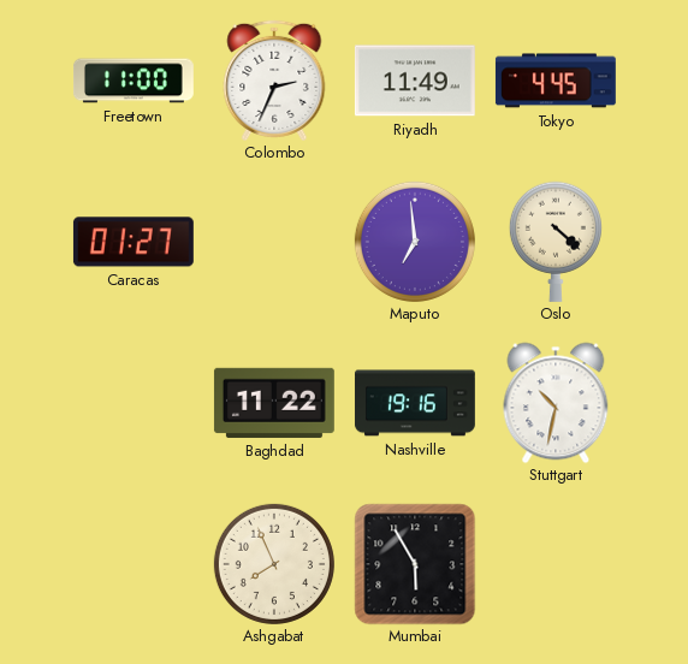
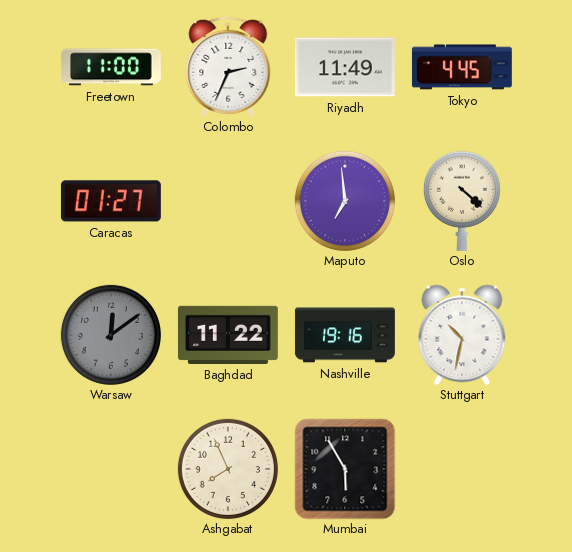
Warsaw: none -> 12:09
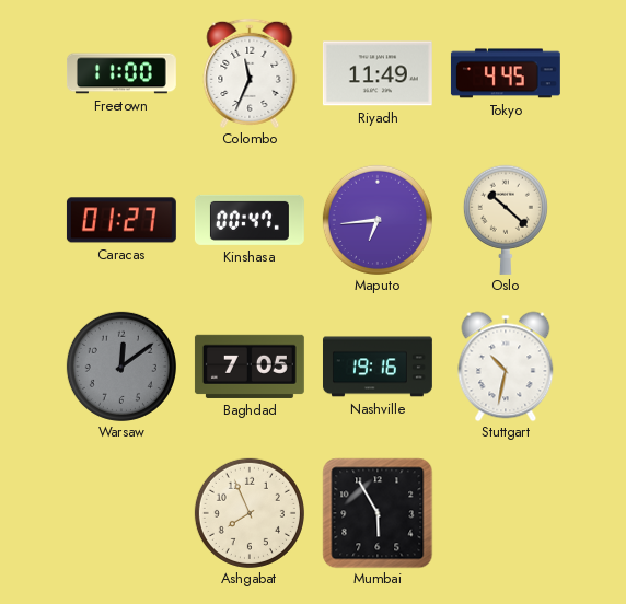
Colombo: 2:34 -> 11:34
Kinshasa: none -> 00:47
Maputo: 6:59 -> 6:44
Oslo: 4:22 -> 10:22
Baghdad: 11:22 -> 7:05
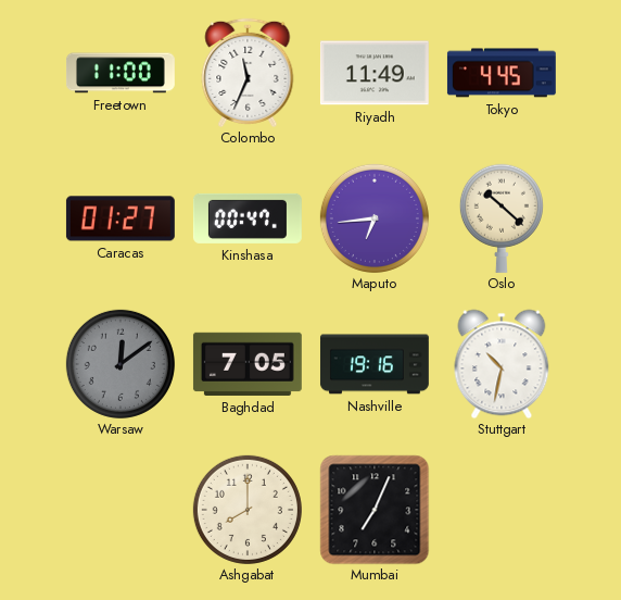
Ashgabat: 7:56 -> 8:00
Mumbai: 5:55 -> 7:04
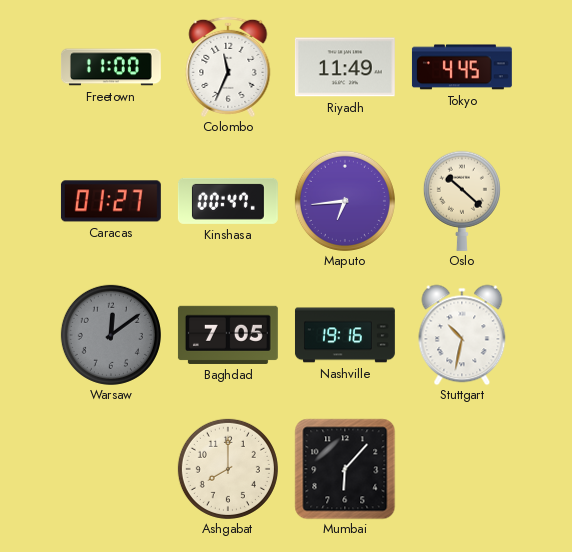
Mumbai: 7:04 -> 6:07
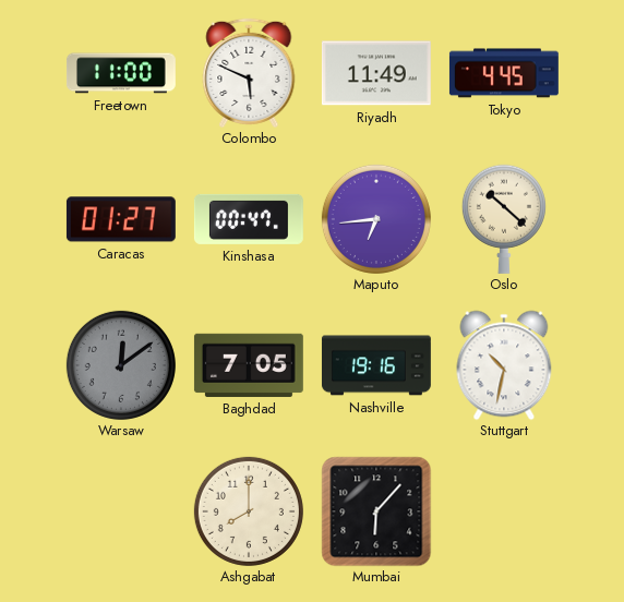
Colombo: 11:34 -> 5:49
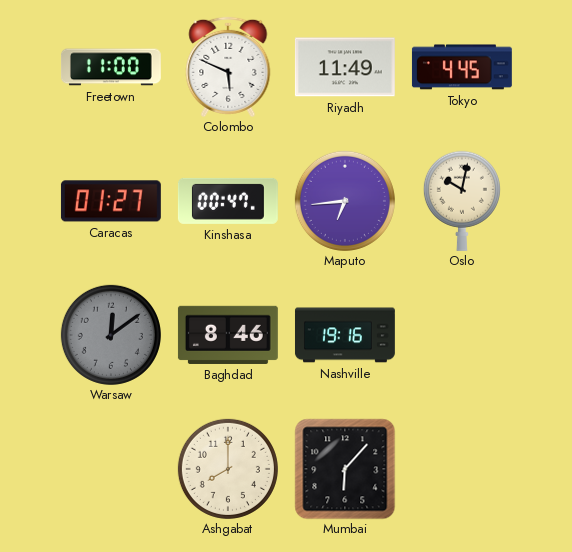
Oslo: 10:22 -> 10:02
Baghdad: 7:05 -> 8:46
Stuttgart: 10:32 -> none
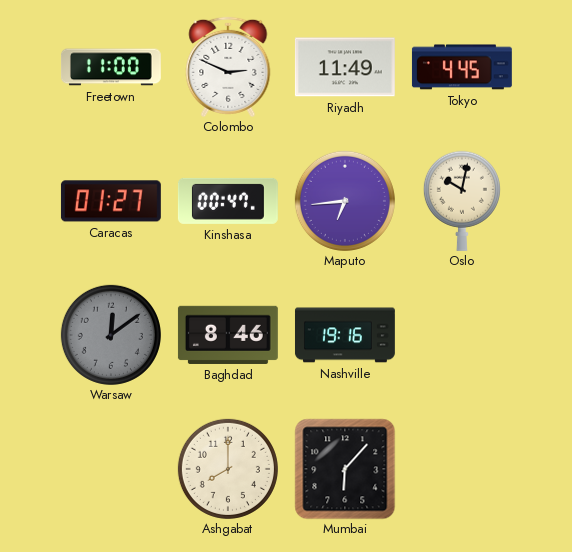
Colombo: 5:49 -> 2:49
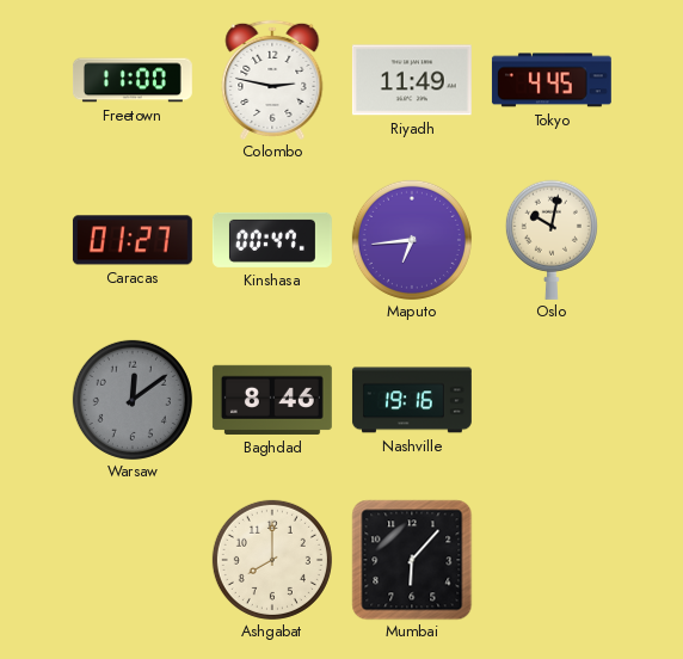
Colombo: 2:49 -> 2:47
